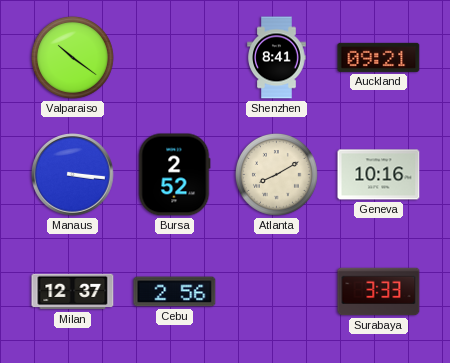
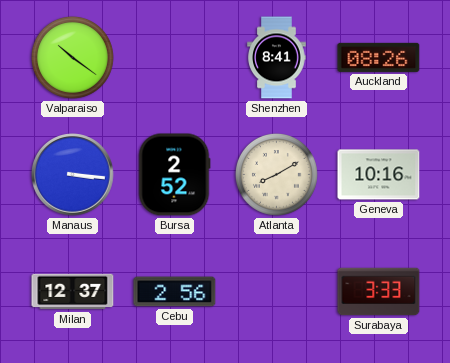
Auckland: 09:21 -> 08:26
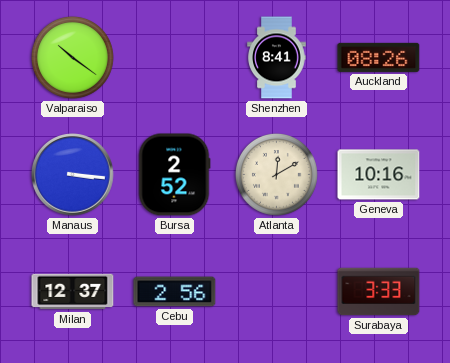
Atlanta: 8:10 -> 12:10
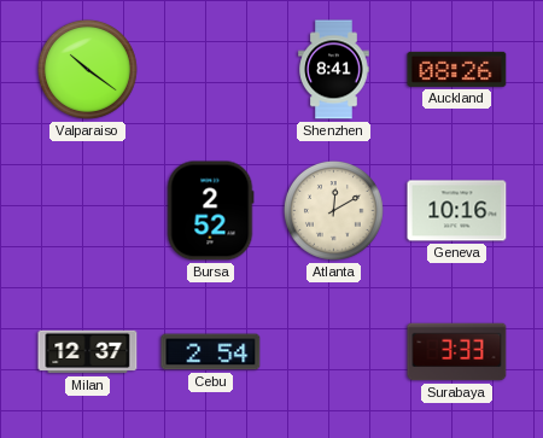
Manaus: 3:16 -> none
Cebu: 2:56 -> 2:54
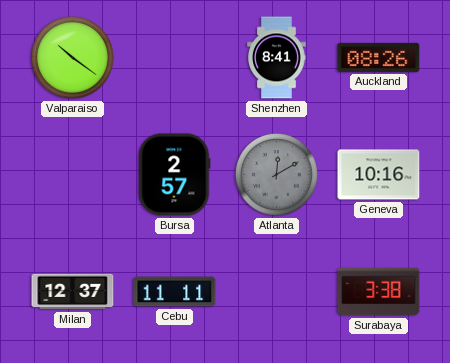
Bursa: 2:52 -> 2:57
Atlanta dial: cream -> grey
Cebu: 2:54 -> 11:11
Surabaya: 3:33 -> 3:38
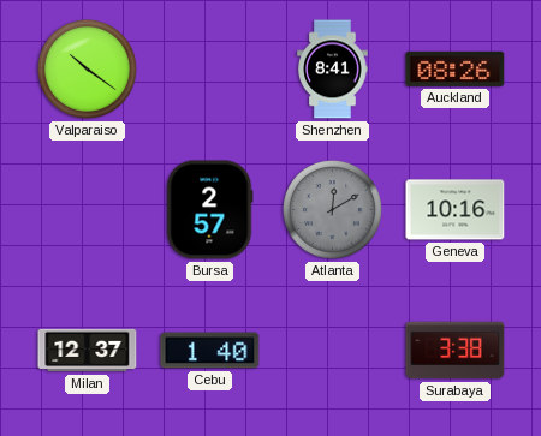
Cebu: 11:11 -> 1:40
